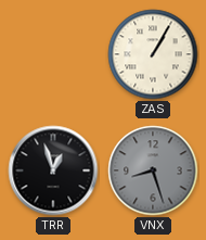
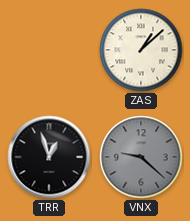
ZAS: 1:05 -> 1:08
VNX: 8:27 -> 9:22
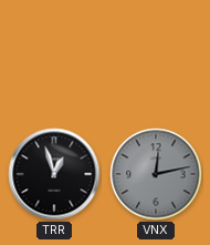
ZAS: 1:08 -> none
VNX: 9:22 -> 12:13
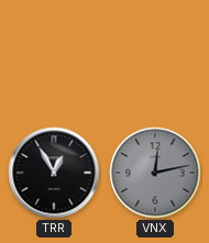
TRR: 12:57 -> 12:55
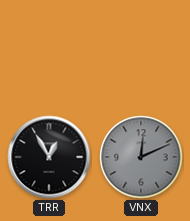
VNX: 12:13 -> 12:11
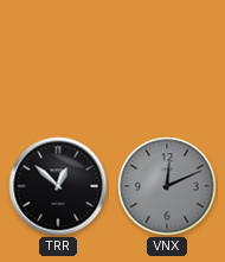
TRR: 12:55 -> 12:52
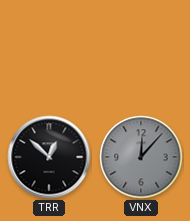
VNX: 12:11 -> 12:07
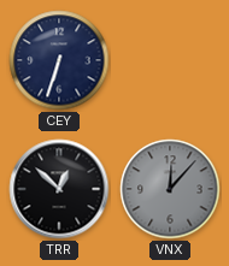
CEY: none -> 6:33
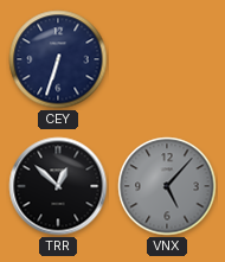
VNX: 12:07 -> 5:07
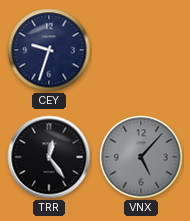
CEY: 6:33 -> 9:33
TRR: 12:52 -> 12:24
